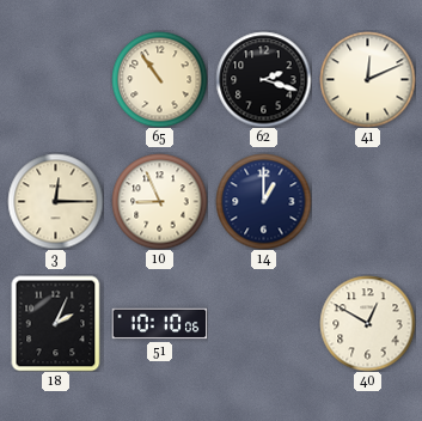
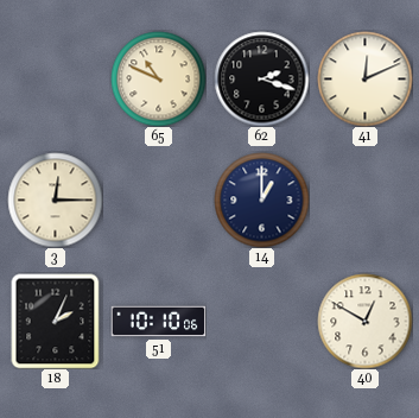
65: 10:54 -> 10:49
10: 8:56 -> none
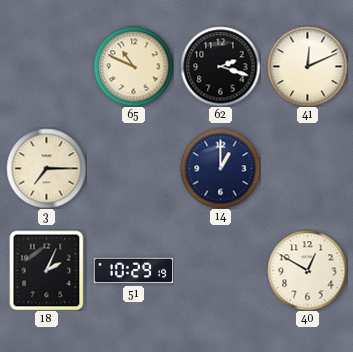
3: 12:15 -> 7:15
51: 10:10 -> 10:29
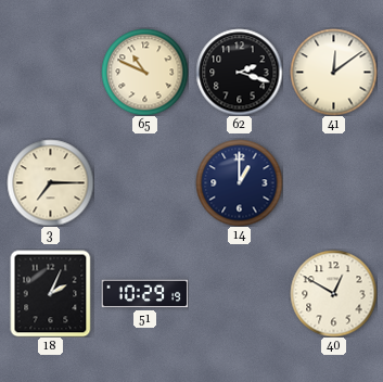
41: 12:11 -> 12:09
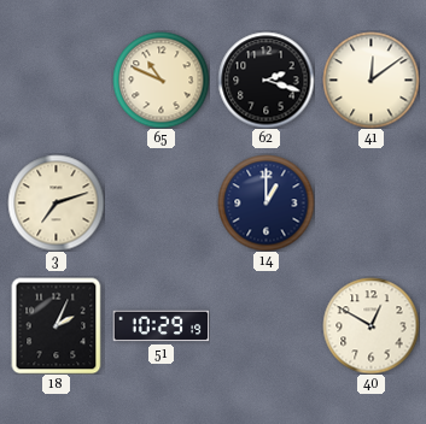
3: 7:15 -> 7:12
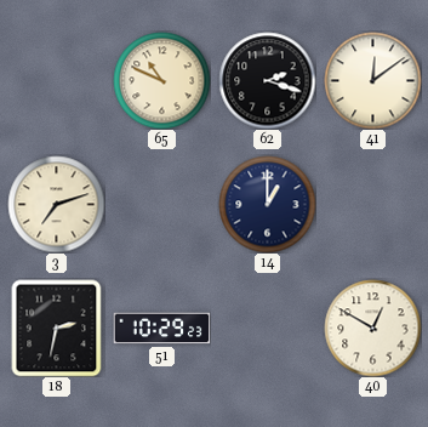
18: 2:04 -> 2:32
51: 10:29:19 -> 10:29:23
